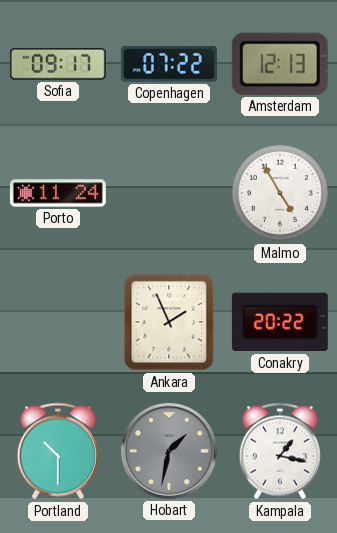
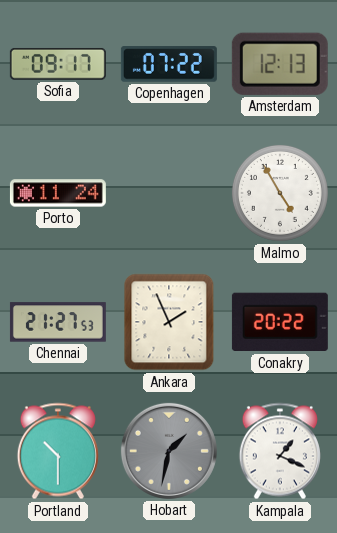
Chennai: none -> 21:27
Kampala: 1:17 -> 1:19
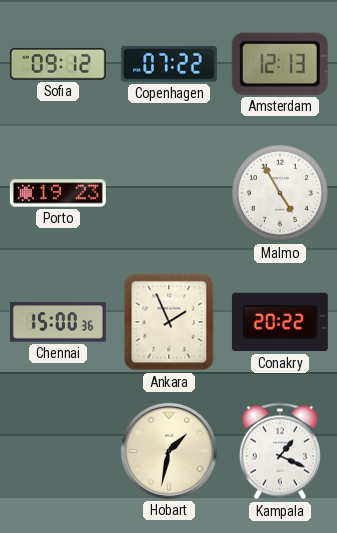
Sofia: 09:17 -> 09:12
Porto: 11:24 -> 19:23
Chennai: 21:27 -> 15:00
Portland: 10:30 -> none
Hobart dial: grey -> cream
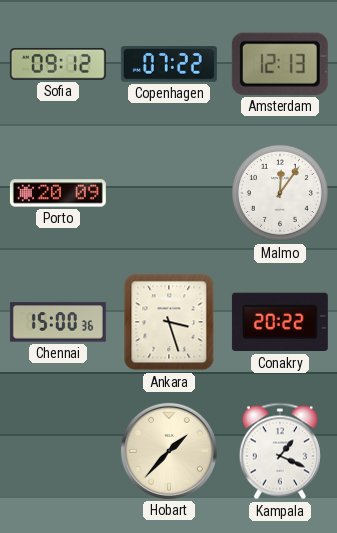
Porto: 19:23 -> 20:09
Malmo: 4:55 -> 12:06
Ankara: 1:56 -> 3:27
Hobart: 1:32 -> 1:37
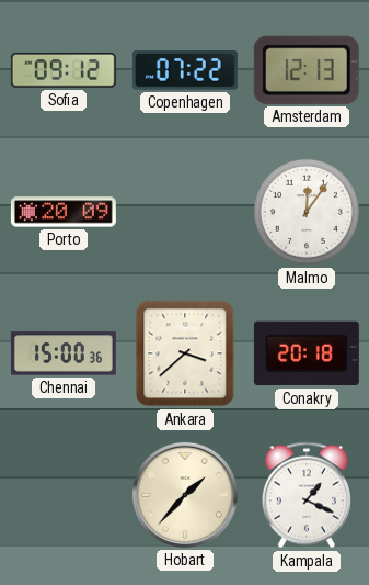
Ankara: 3:27 -> 3:38
Conakry: 20:22 -> 20:18
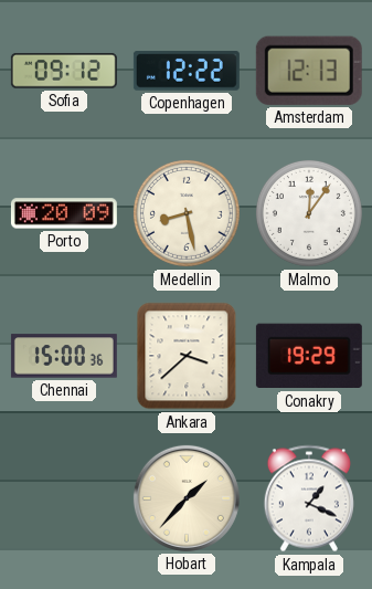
Copenhagen: 07:22 -> 12:22
Medellin: none -> 8:28
Conakry: 20:18 -> 19:29
